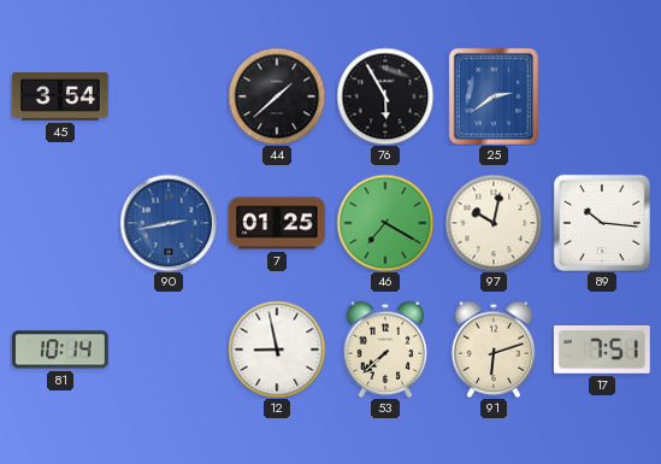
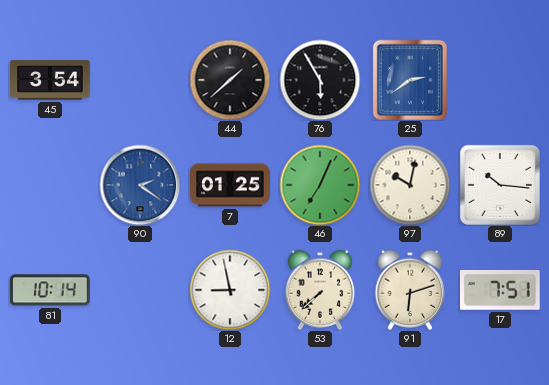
90: 2:43 -> 2:21
46: 7:20 -> 7:04
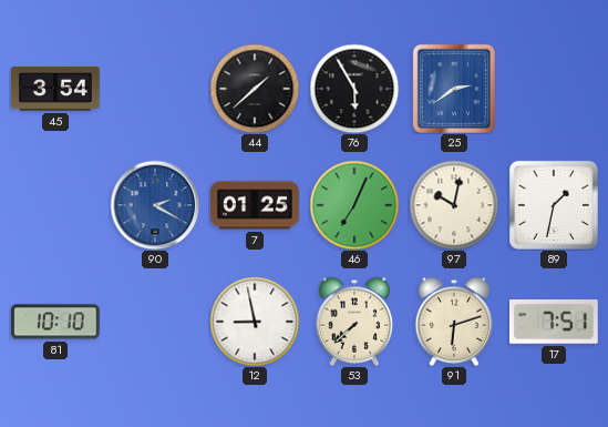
90: 2:21 -> 2:20
89: 10:16 -> 1:32
81: 10:14 -> 10:10
